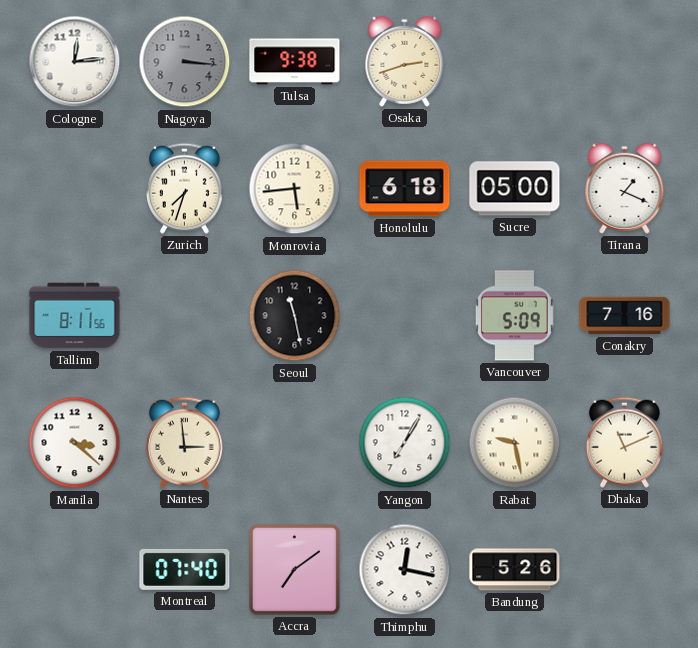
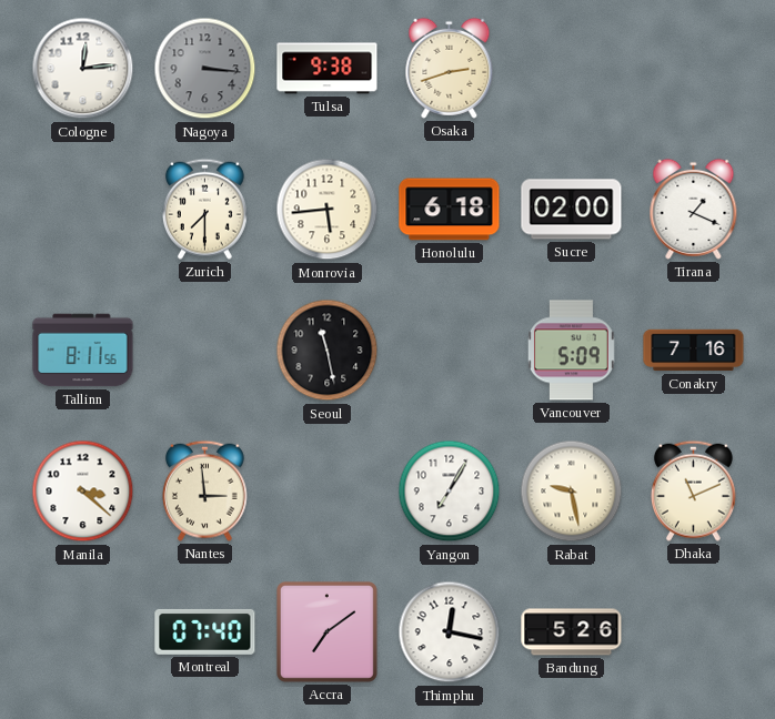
Zurich: 7:33 -> 7:30
Sucre: 05:00 -> 02:00
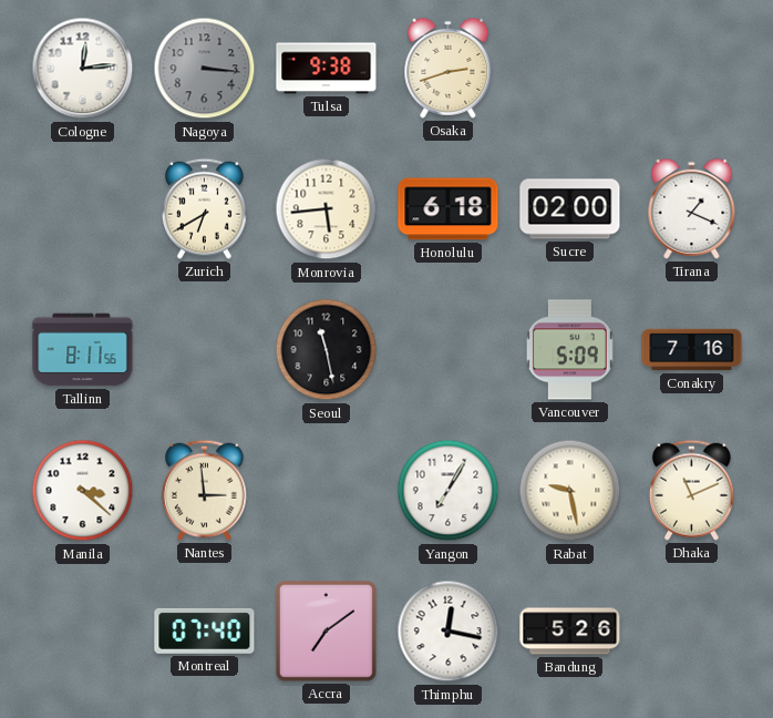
Zurich: 7:30 -> 6:40
